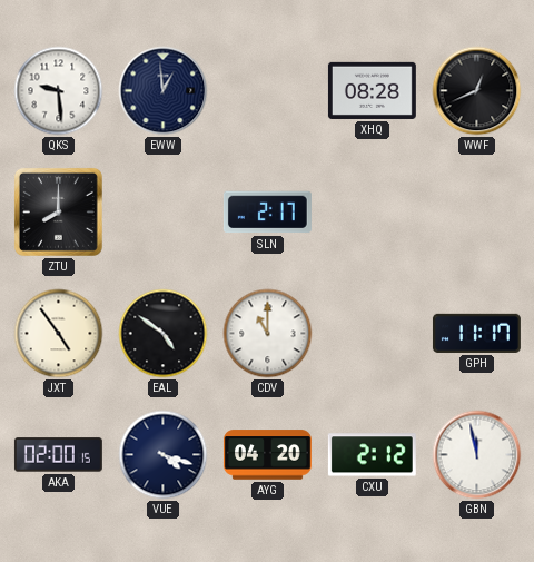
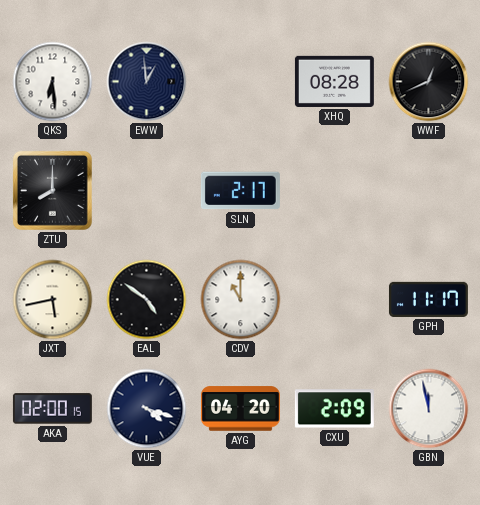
QKS: 9:29 -> 6:29
JXT: 4:54 -> 5:43
CXU: 2:12 -> 2:09
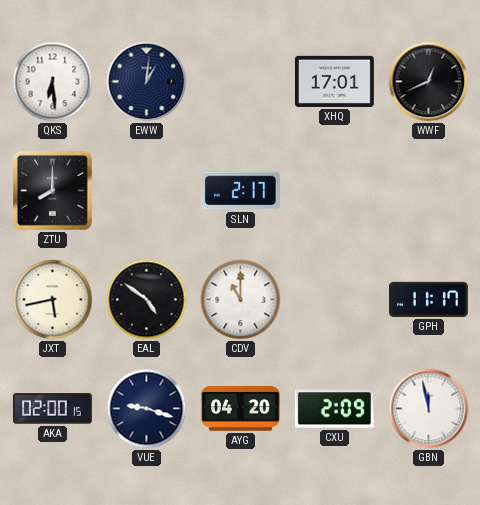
EWW: 12:59 -> 1:01
XHQ: 08:28 -> 17:01
VUE: 4:18 -> 9:18
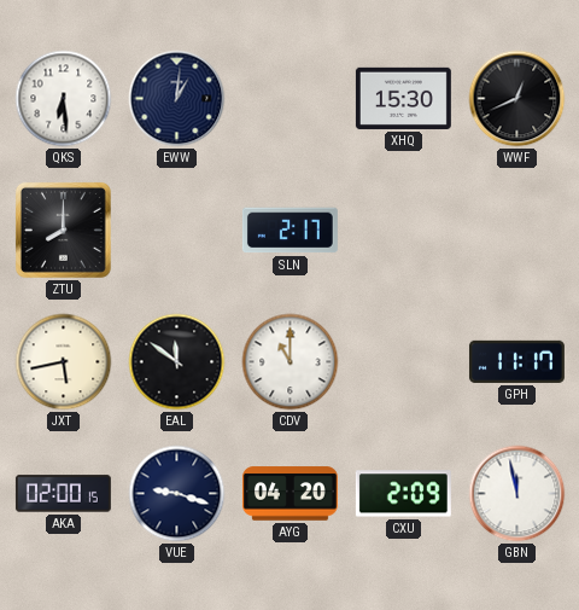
XHQ: 17:01 -> 15:30
EAL: 4:51 -> 11:51
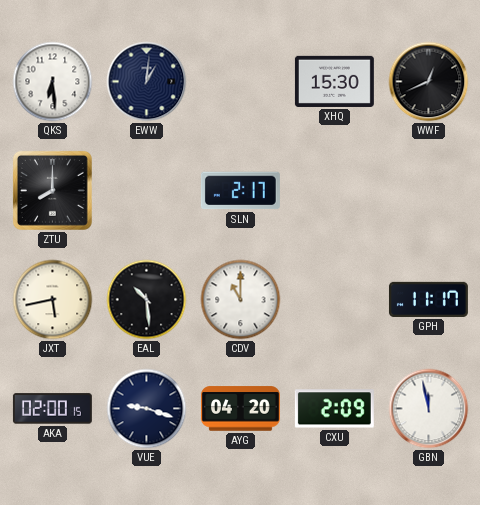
EAL: 11:51 -> 10:29
